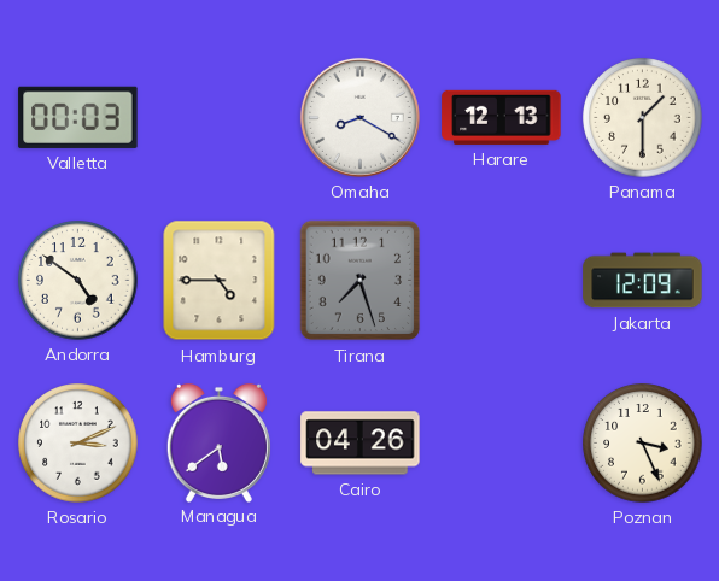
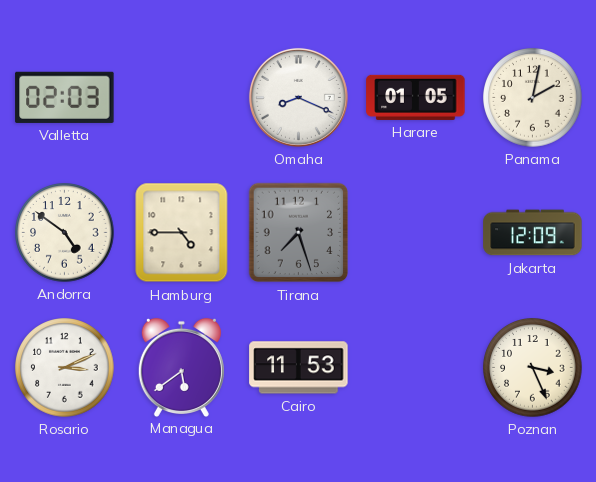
Valletta: 00:03 -> 02:03
Omaha: 8:20 -> 8:19
Harare: 12:13 -> 01:05
Panama: 1:30 -> 2:02
Cairo: 04:26 -> 11:53
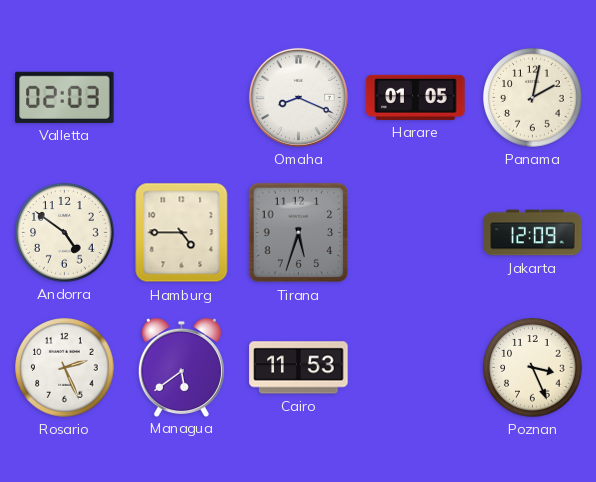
Tirana: 7:27 -> 5:33
Rosario: 3:11 -> 2:26
